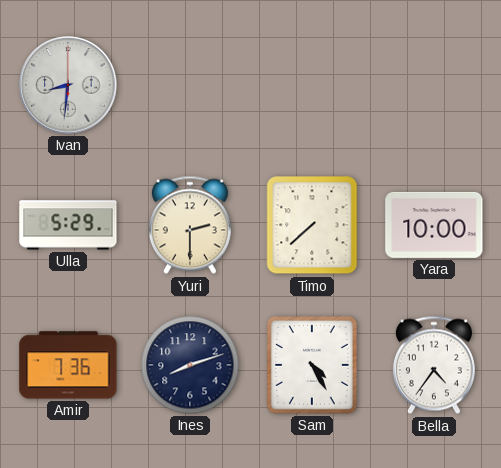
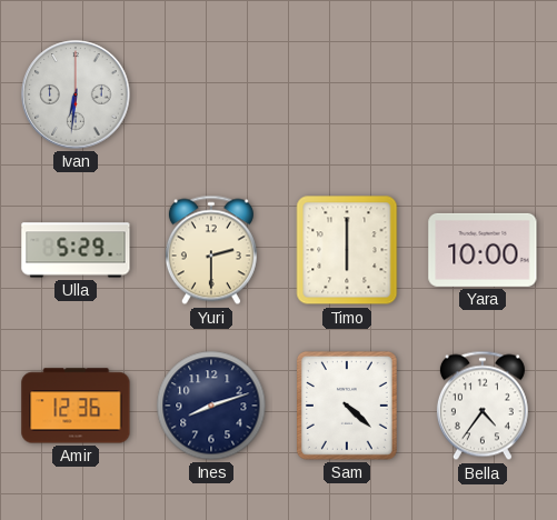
Ivan: 8:31 -> 6:31
Timo: 7:38 -> 6:00
Amir: 7:36 -> 12:36
Sam: 4:25 -> 4:22
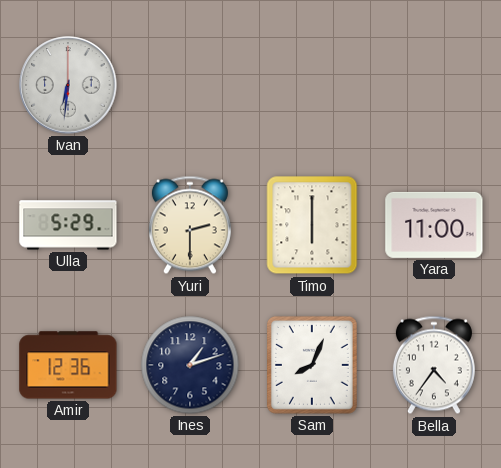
Yara: 10:00 -> 11:00
Ines: 8:12 -> 1:12
Sam: 4:22 -> 8:04
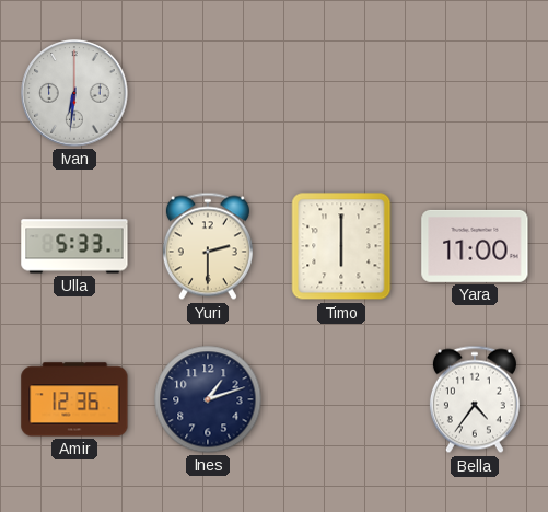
Ulla: 5:29 -> 5:33
Sam: 8:04 -> none
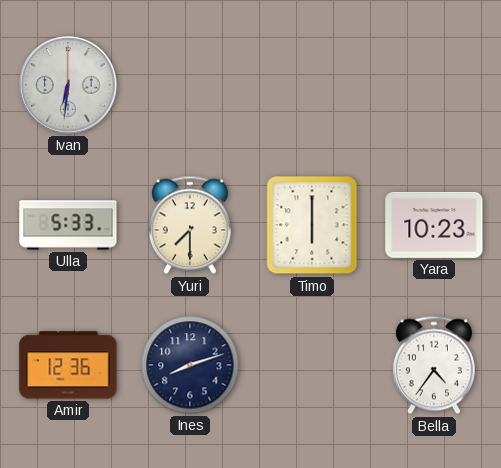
Yuri: 2:30 -> 7:30
Yara: 11:00 -> 10:23
Ines: 1:12 -> 8:12
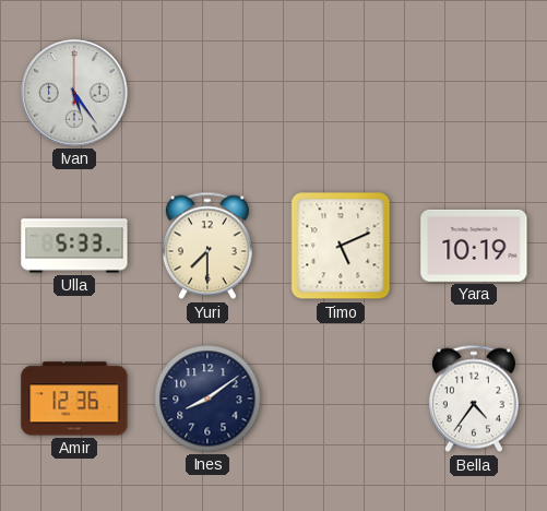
Ivan: 6:31 -> 5:24
Timo: 6:00 -> 5:11
Yara: 10:23 -> 10:19
Ines: 8:12 -> 8:09
